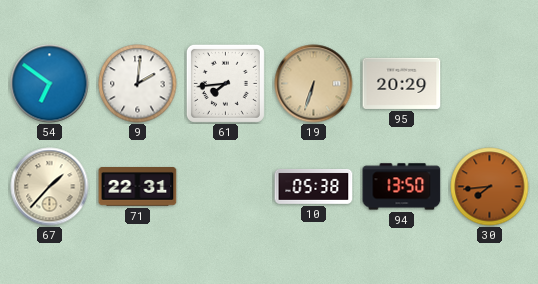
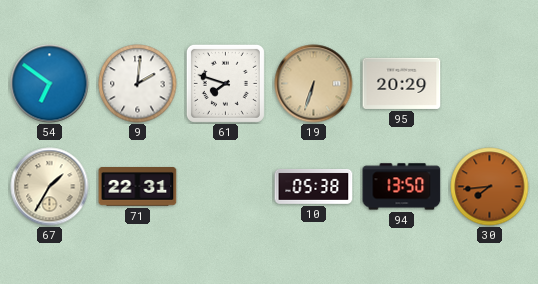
61: 7:44 -> 7:48
67: 1:37 -> 1:35
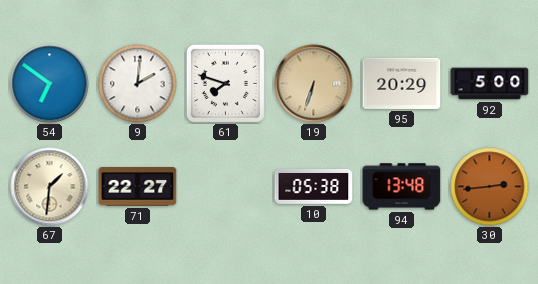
92: none -> 5:00
67: 1:35 -> 1:31
71: 22:31 -> 22:27
94: 13:50 -> 13:48
30: 7:44 -> 2:44
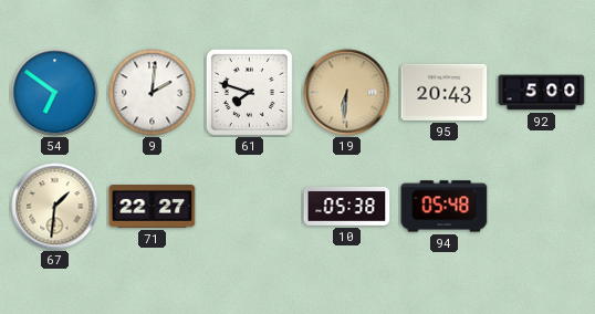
19: 6:33 -> 6:31
95: 20:29 -> 20:43
94: 13:48 -> 05:48
30: 2:44 -> none
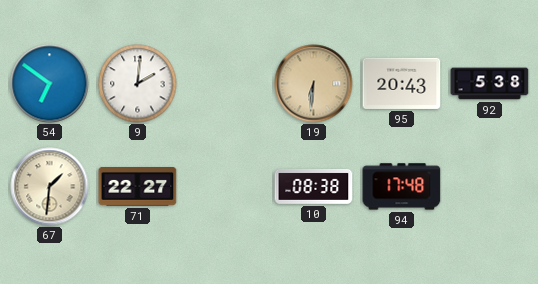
61: 7:48 -> none
92: 5:00 -> 5:38
10: 05:38 -> 08:38
94: 05:48 -> 17:48
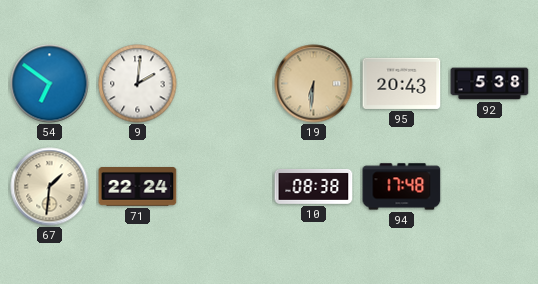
71: 22:27 -> 22:24
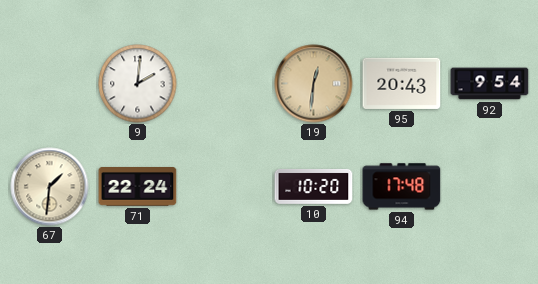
54: 6:51 -> none
19: 6:31 -> 12:31
92: 5:38 -> 9:54
10: 08:38 -> 10:20
